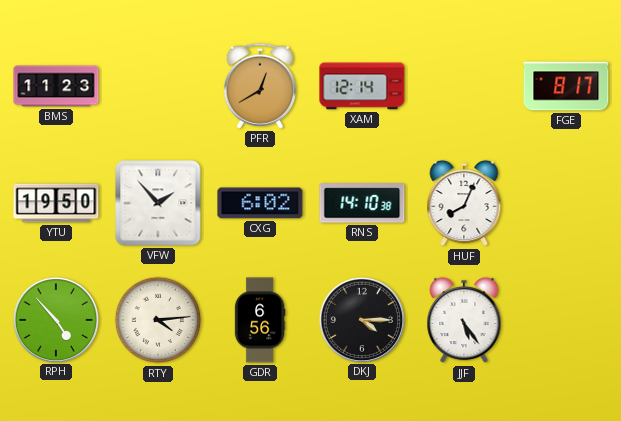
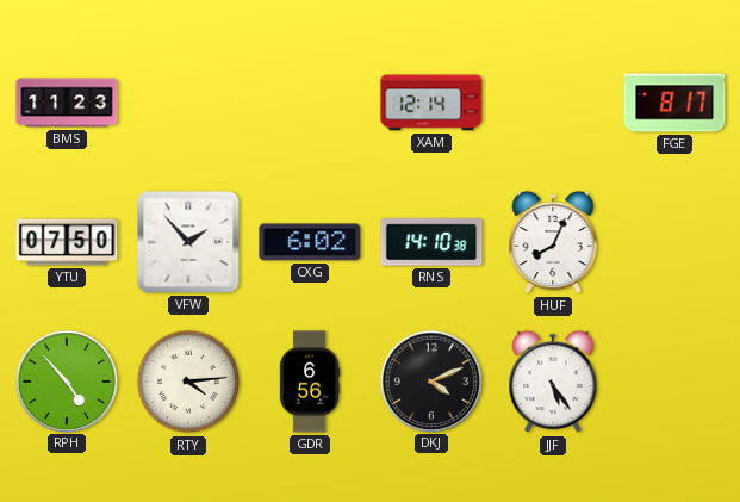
PFR: 12:40 -> none
YTU: 19:50 -> 07:50
DKJ: 4:15 -> 4:11
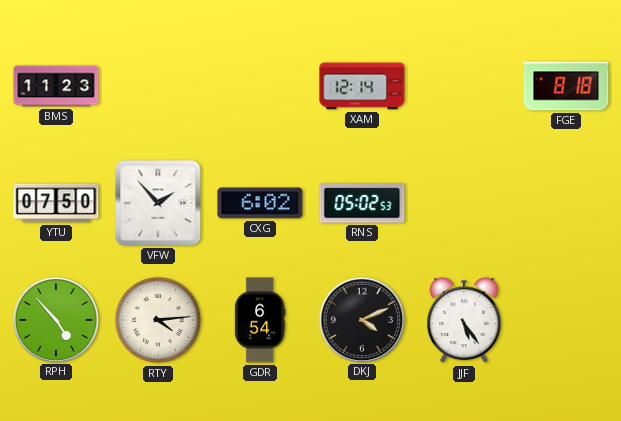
FGE: 8:17 -> 8:18
RNS: 14:10 -> 05:02
HUF: 8:04 -> none
GDR: 6:56 -> 6:54
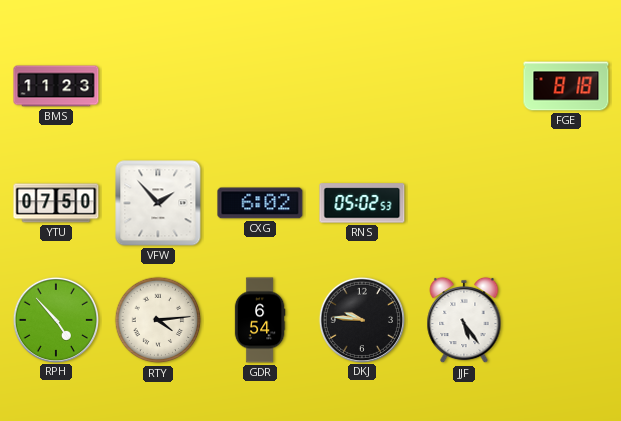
XAM: 12:14 -> none
DKJ: 4:11 -> 9:46
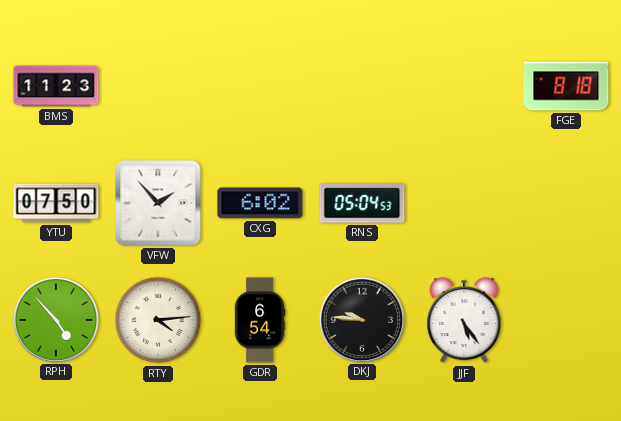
RNS: 05:02 -> 05:04
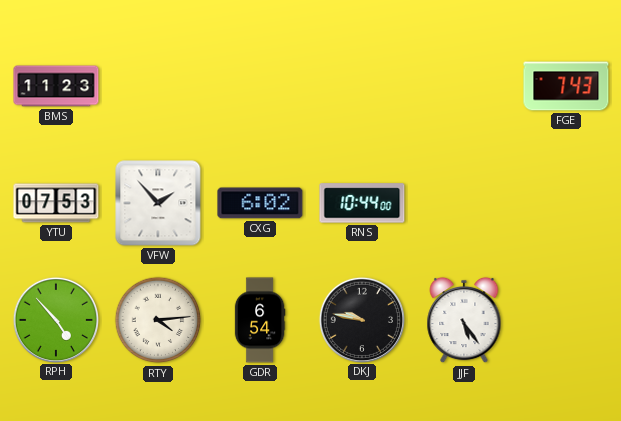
FGE: 8:18 -> 7:43
YTU: 07:50 -> 07:53
RNS: 05:04 -> 10:44
DKJ: 9:46 -> 9:47
